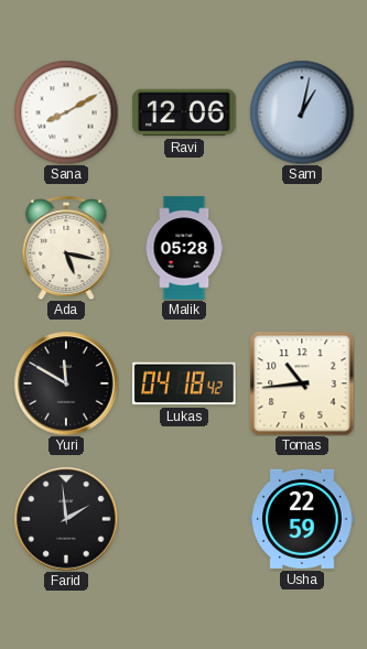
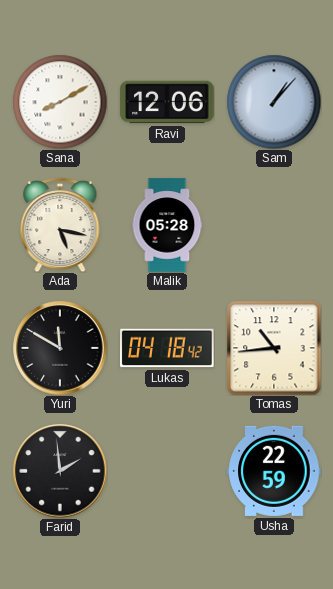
Sam: 1:02 -> 1:07
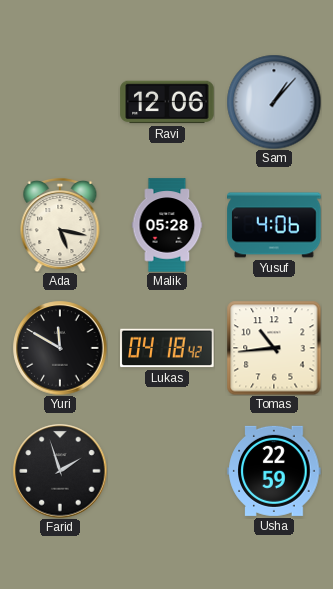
Sana: 8:10 -> none
Yusuf: none -> 4:06
Farid: 1:59 -> 1:57
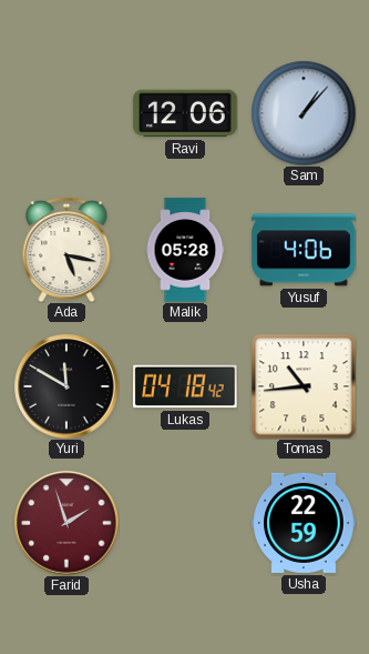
Farid dial: black -> burgundy
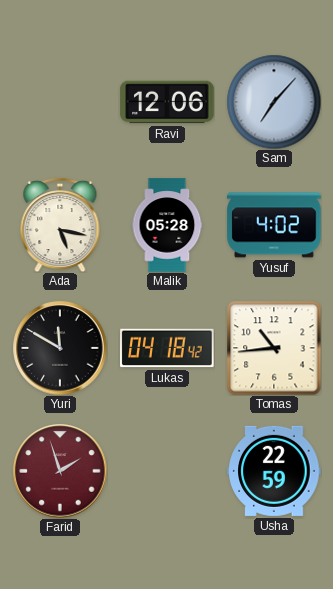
Sam: 1:07 -> 7:07
Yusuf: 4:06 -> 4:02
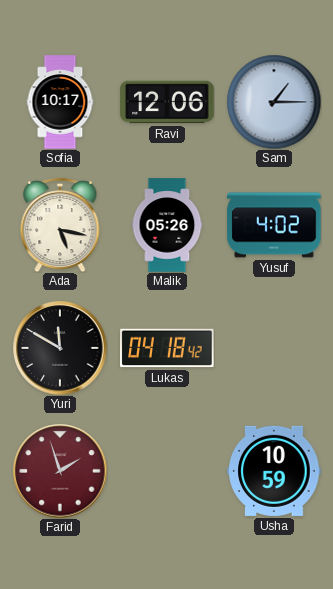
Sofia: none -> 10:17
Sam: 7:07 -> 1:15
Malik: 05:28 -> 05:26
Tomas: 10:44 -> none
Usha: 22:59 -> 10:59
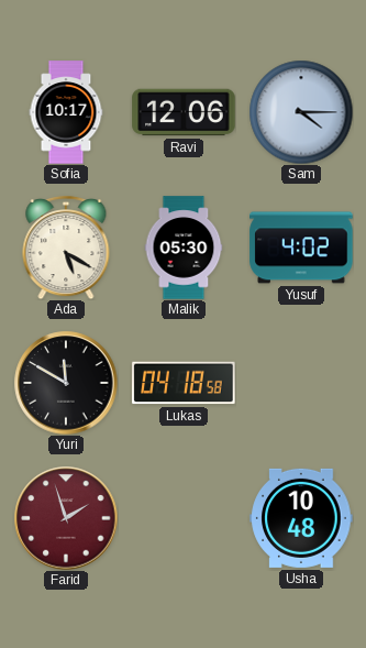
Sam: 1:15 -> 4:15
Ada: 5:17 -> 5:20
Malik: 05:26 -> 05:30
Lukas: 04:18:42 -> 04:18:58
Usha: 10:59 -> 10:48
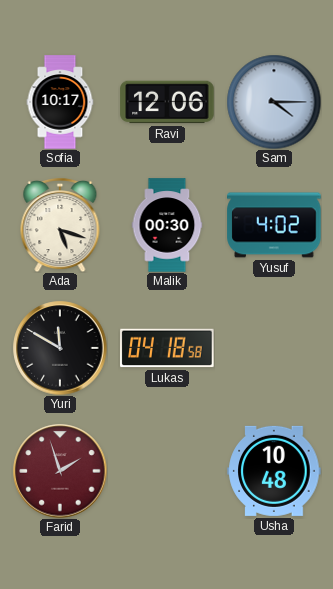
Ada: 5:20 -> 5:18
Malik: 05:30 -> 00:30
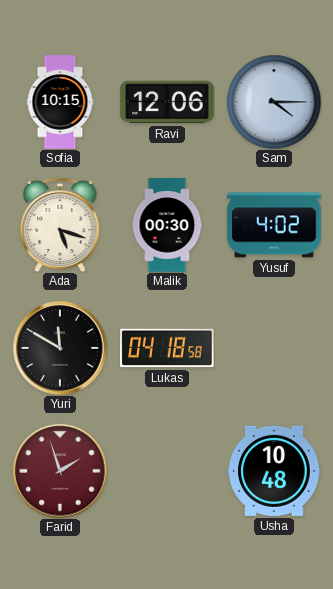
Sofia: 10:17 -> 10:15
